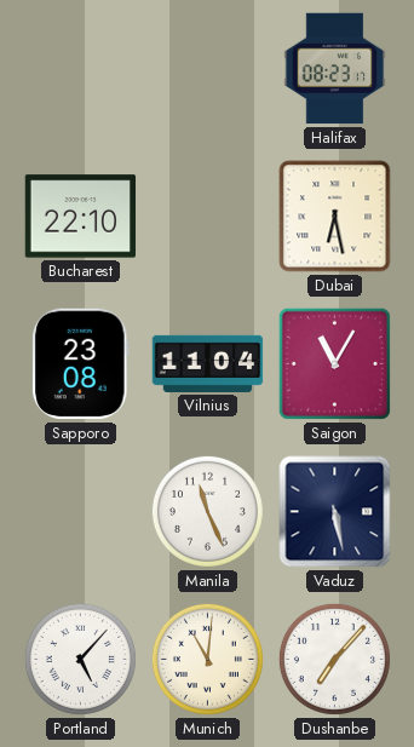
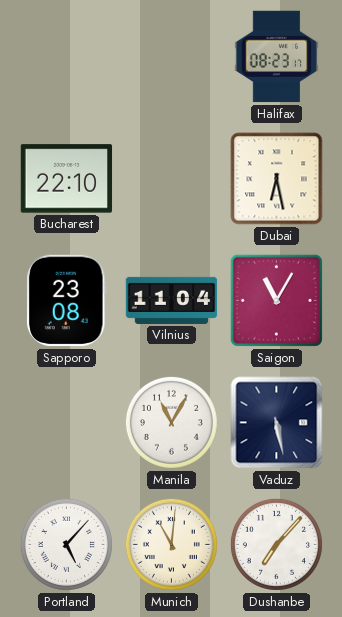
Manila: 11:26 -> 11:05
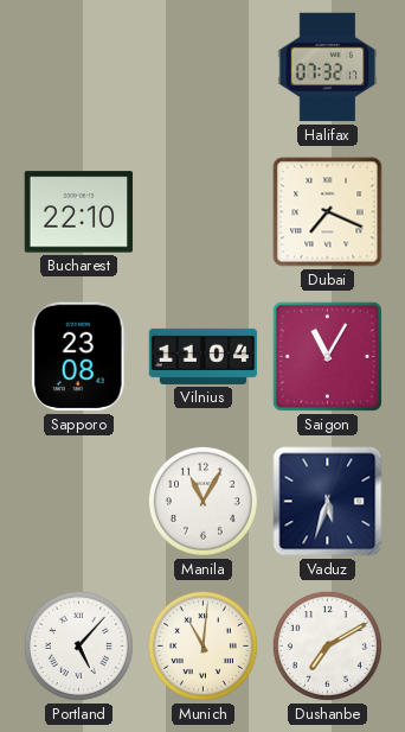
Halifax: 08:23 -> 07:32
Dubai: 6:28 -> 7:19
Vaduz: 5:28 -> 5:33
Dushanbe: 7:07 -> 7:10
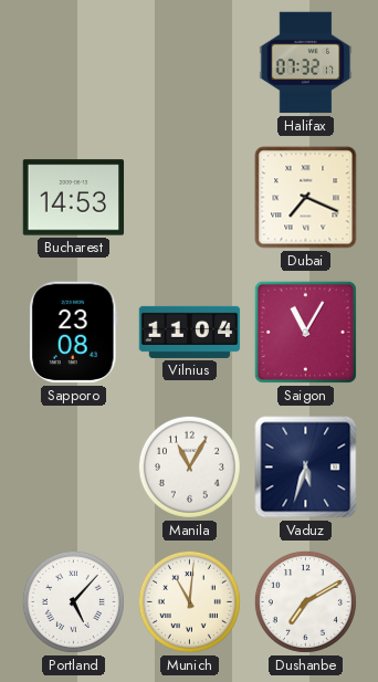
Bucharest: 22:10 -> 14:53
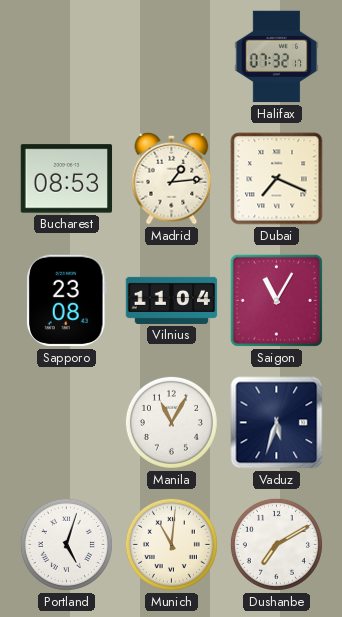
Bucharest: 14:53 -> 08:53
Madrid: none -> 1:14
Portland: 5:07 -> 5:03
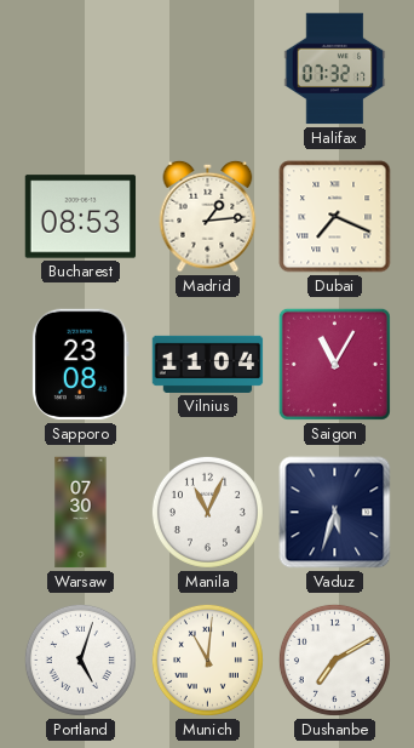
Warsaw: none -> 07:30
Manila: 11:05 -> 11:04
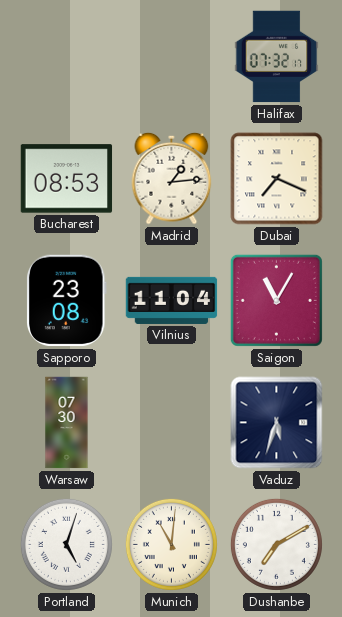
Manila: 11:04 -> none
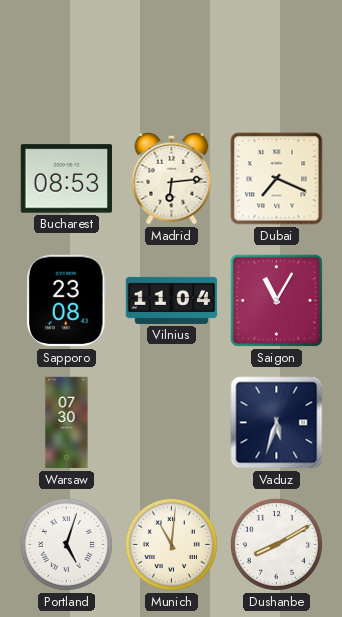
Halifax: 07:32 -> none
Madrid: 1:14 -> 6:14
Dushanbe: 7:10 -> 8:10
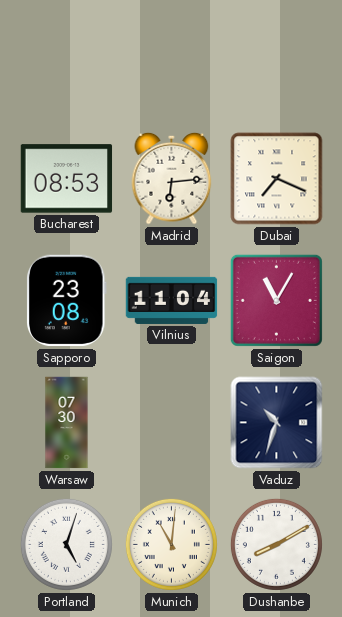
Vaduz: 5:33 -> 10:33
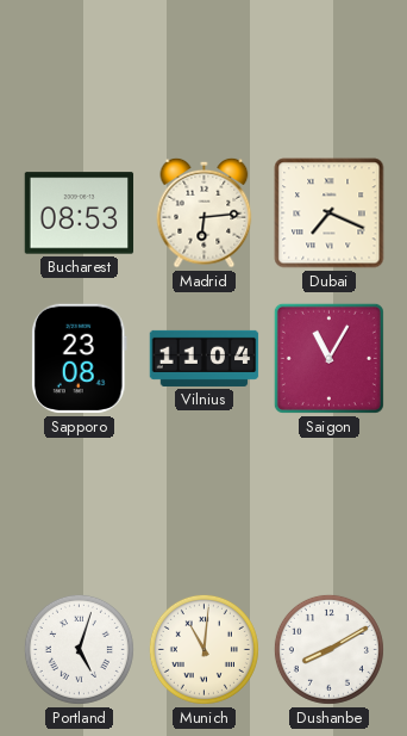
Warsaw: 07:30 -> none
Vaduz: 10:33 -> none
